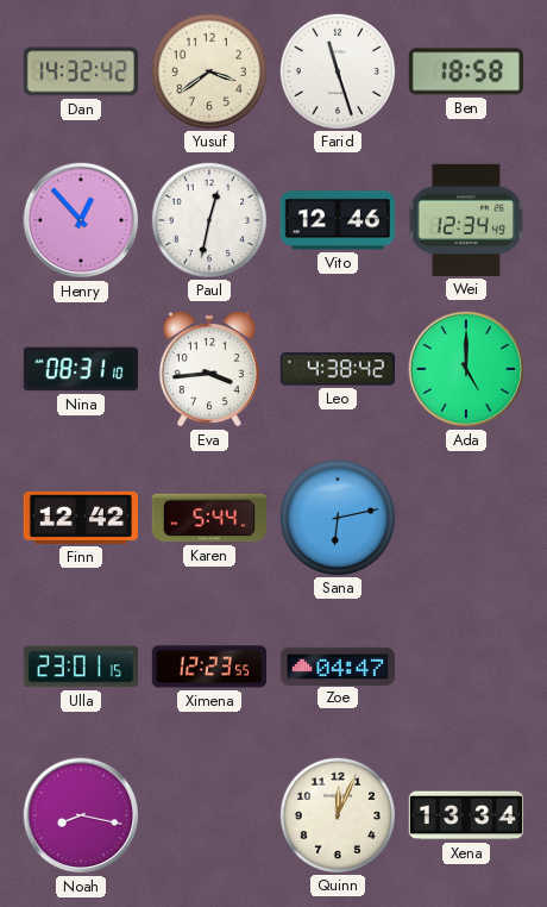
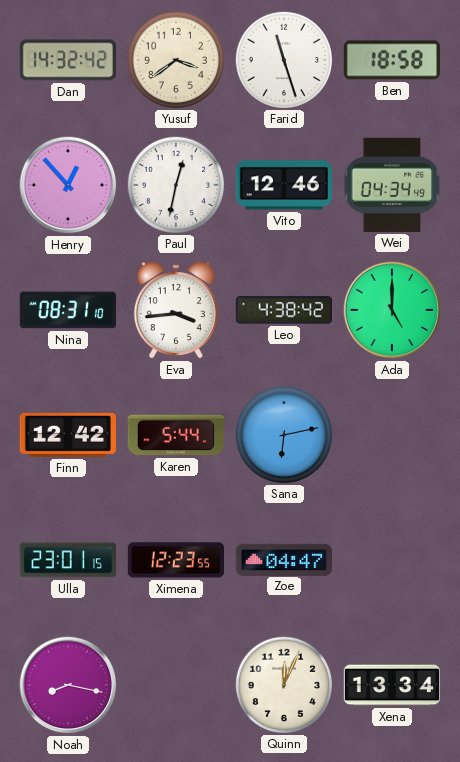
Wei: 12:34 -> 04:34
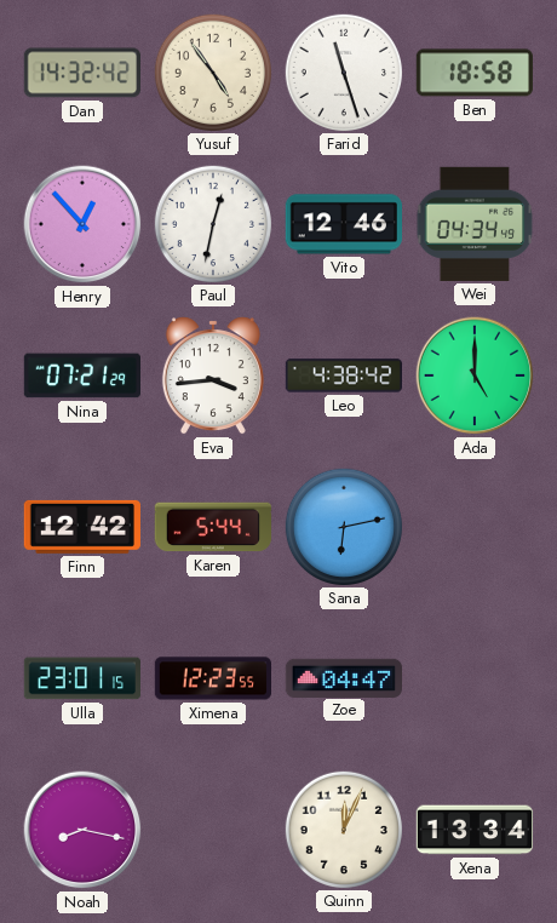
Yusuf: 3:39 -> 4:54
Nina: 08:31 -> 07:21
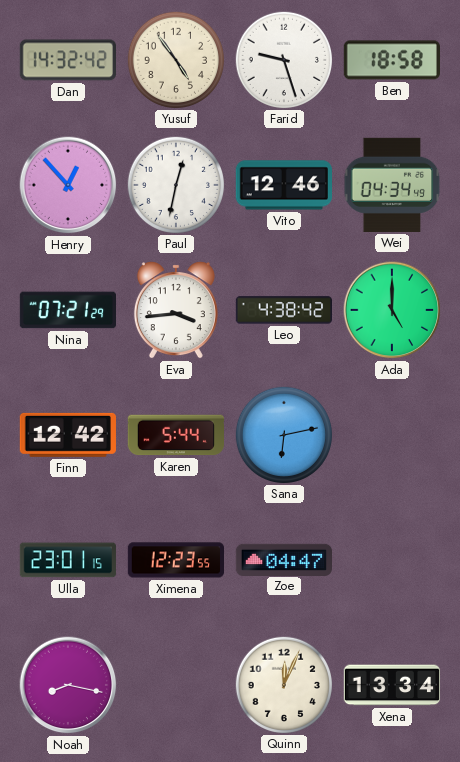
Farid: 11:27 -> 9:27
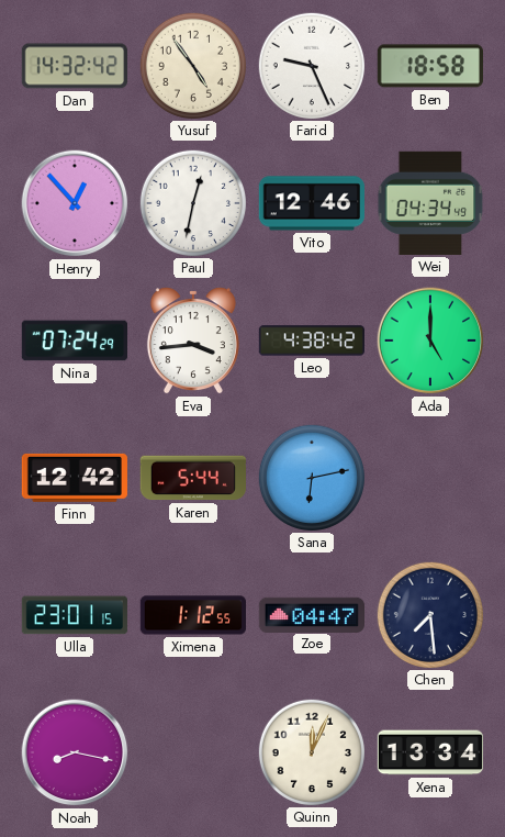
Farid: 9:27 -> 9:26
Nina: 07:21 -> 07:24
Ximena: 12:23 -> 1:12
Chen: none -> 7:29
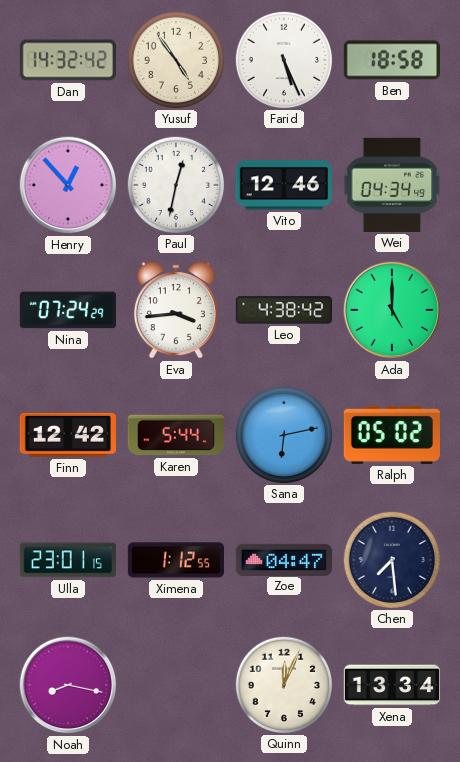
Farid: 9:26 -> 5:26
Ralph: none -> 05:02
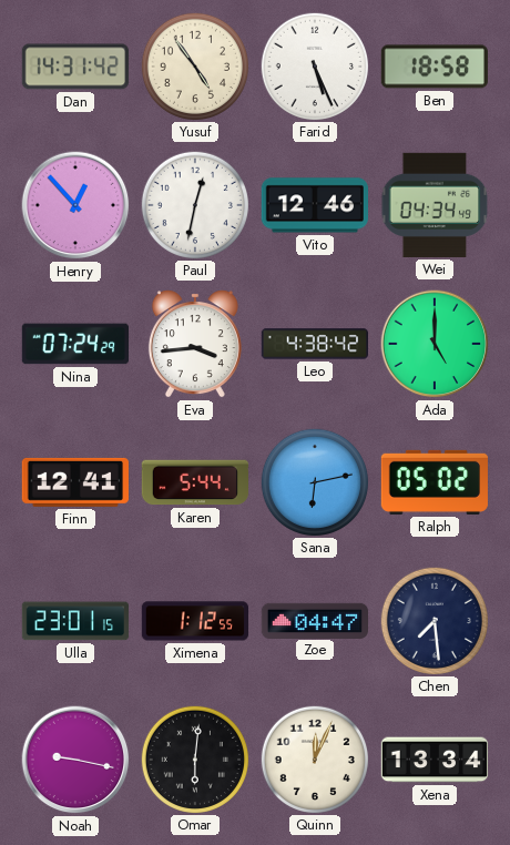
Dan: 14:32 -> 14:31
Finn: 12:42 -> 12:41
Noah: 8:17 -> 9:17
Omar: none -> 6:01
